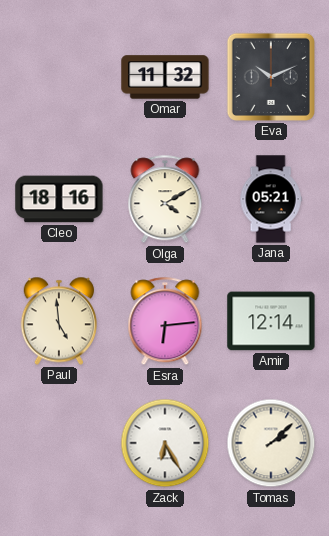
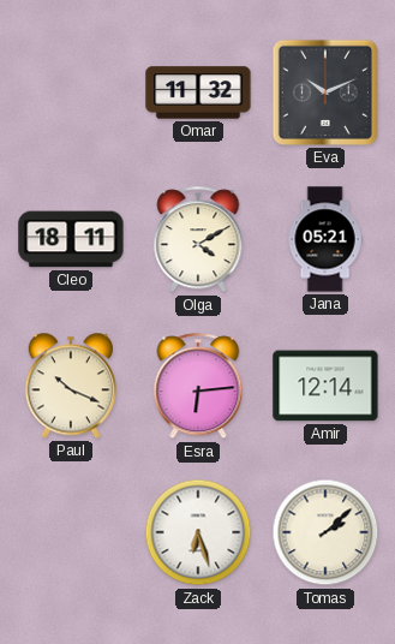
Cleo: 18:16 -> 18:11
Paul: 4:59 -> 10:19
Zack: 6:25 -> 6:27
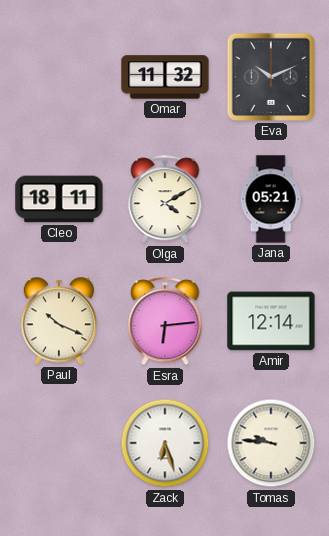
Tomas: 2:08 -> 9:46
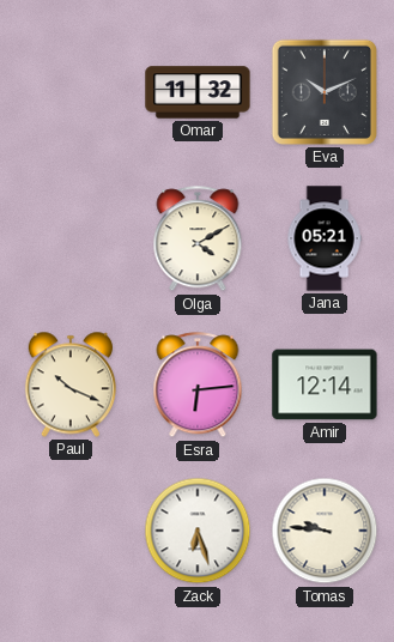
Cleo: 18:11 -> none
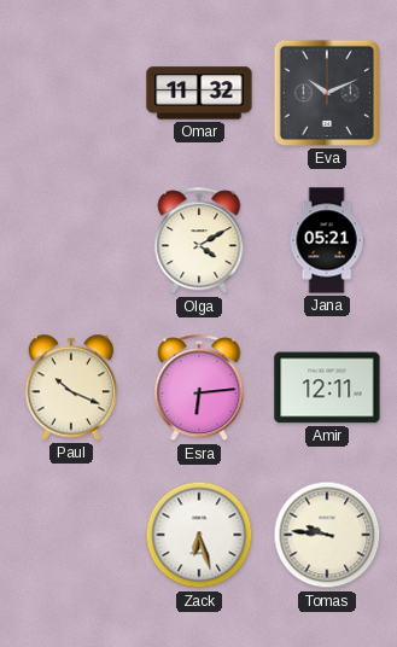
Amir: 12:14 -> 12:11
